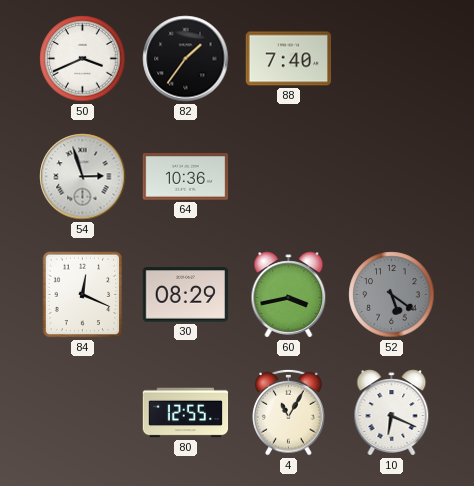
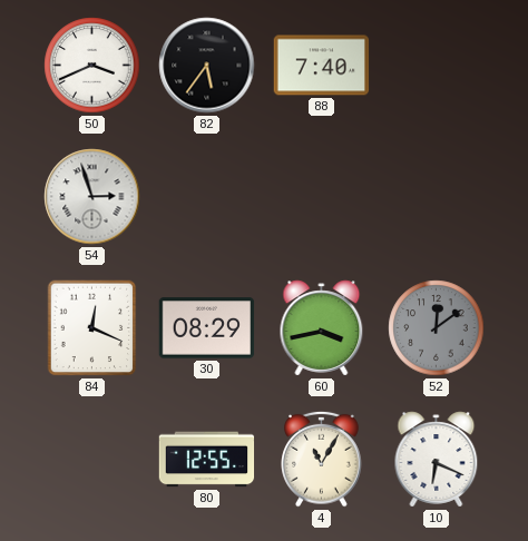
82: 1:36 -> 5:36
64: 10:36 -> none
52: 5:21 -> 12:09
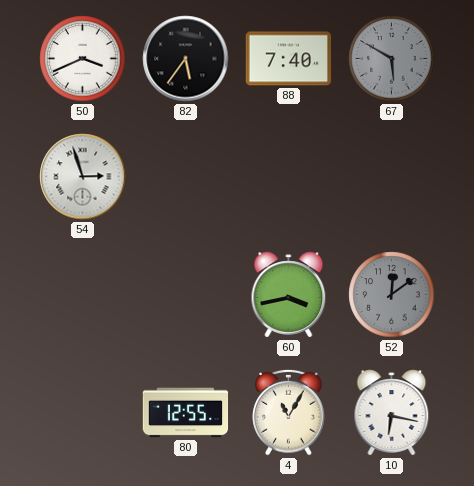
67: none -> 5:50
84: 12:19 -> none
30: 08:29 -> none
10: 6:19 -> 6:17
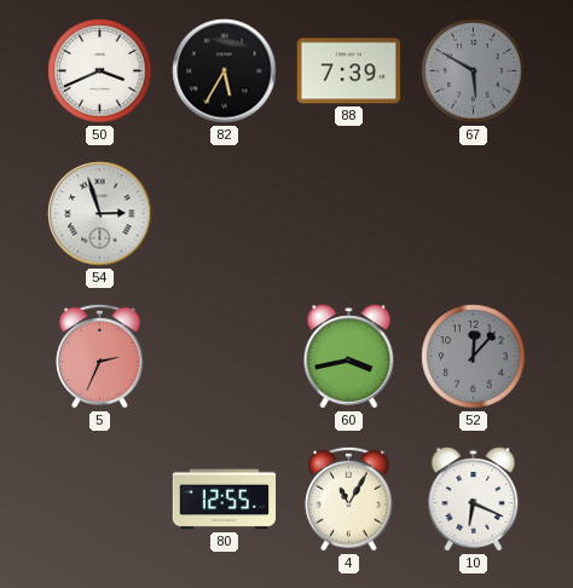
82: 5:36 -> 5:35
88: 7:40 -> 7:39
5: none -> 2:34
52: 12:09 -> 12:07
10: 6:17 -> 6:19
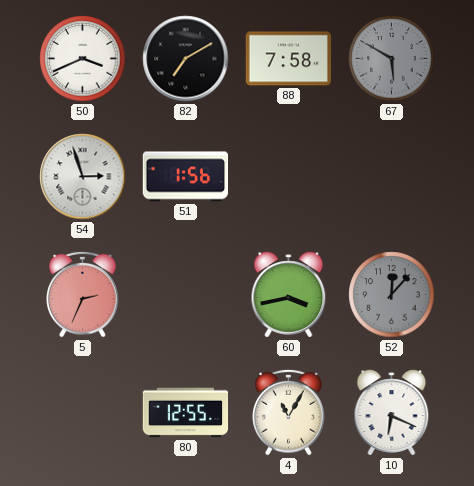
82: 5:35 -> 7:10
88: 7:39 -> 7:58
51: none -> 1:56
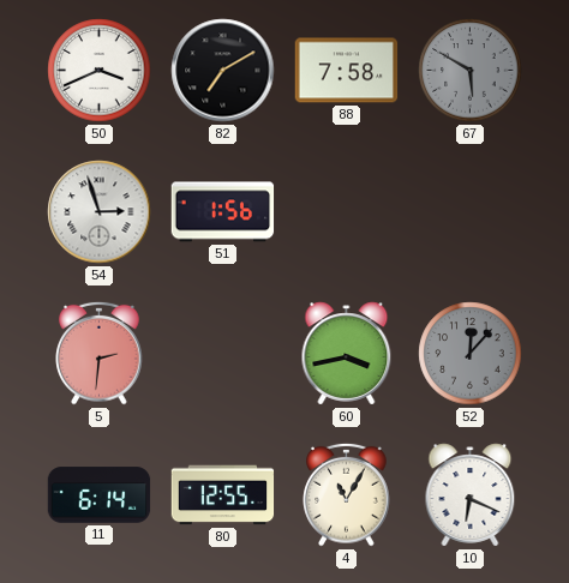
5: 2:34 -> 2:31
11: none -> 6:14
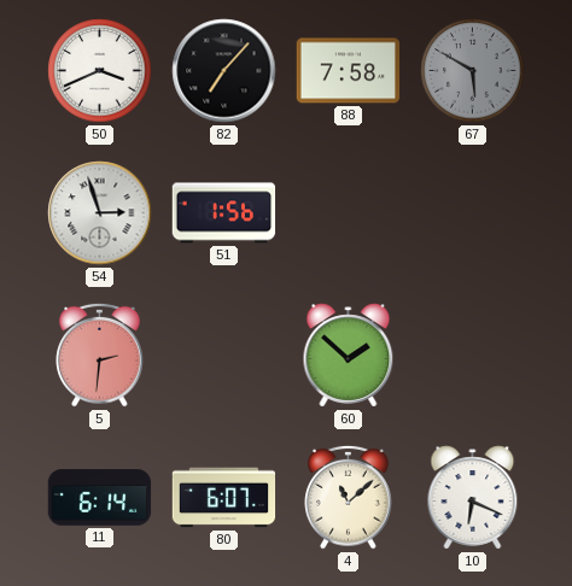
82: 7:10 -> 7:07
60: 3:43 -> 1:52
52: 12:07 -> none
80: 12:55 -> 6:07
4: 11:05 -> 11:08
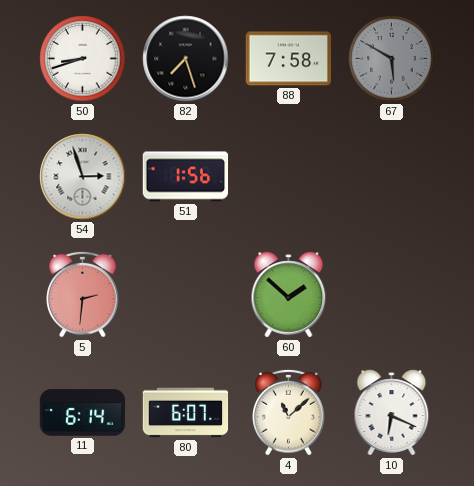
50: 3:41 -> 8:42
82: 7:07 -> 7:27
